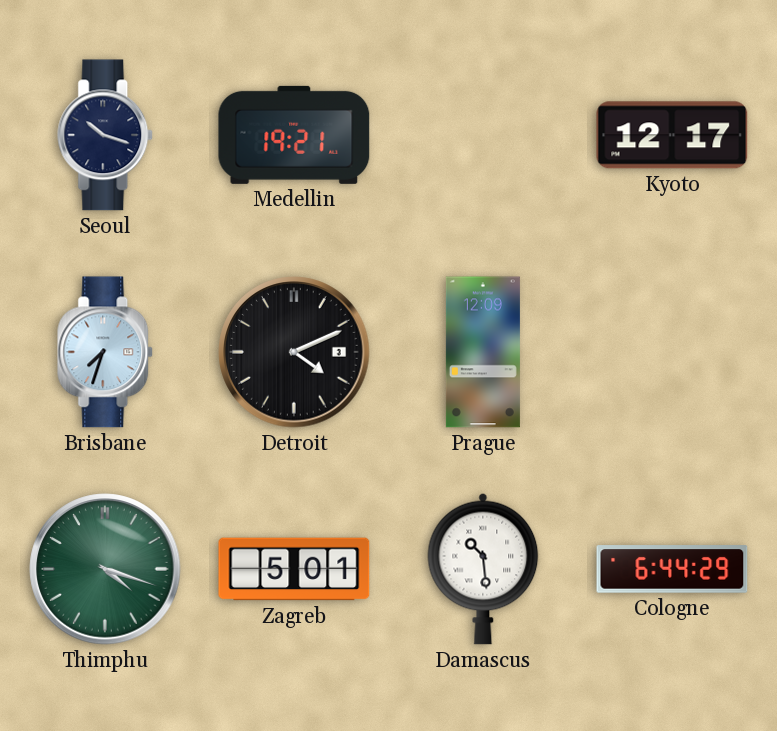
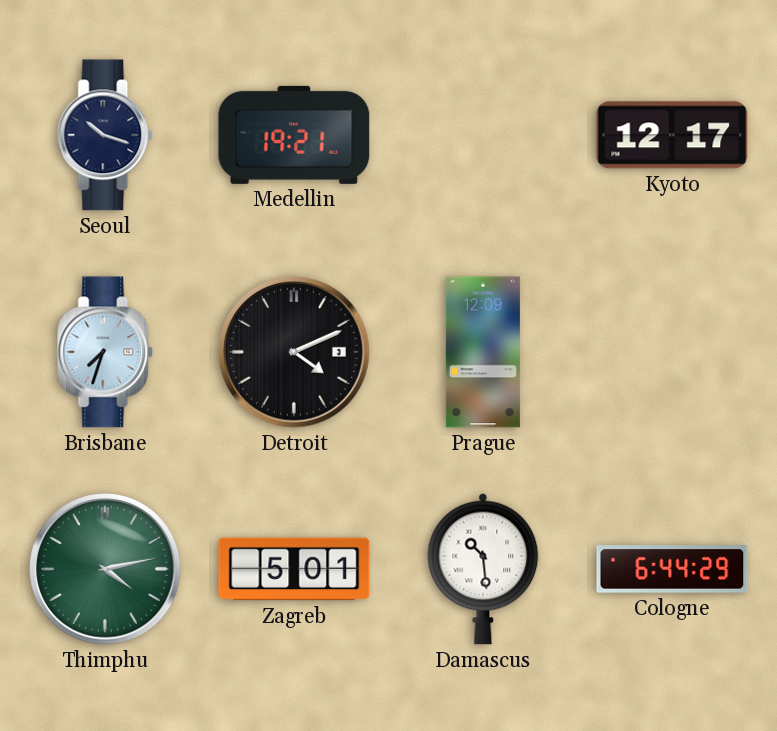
Thimphu: 4:18 -> 4:13
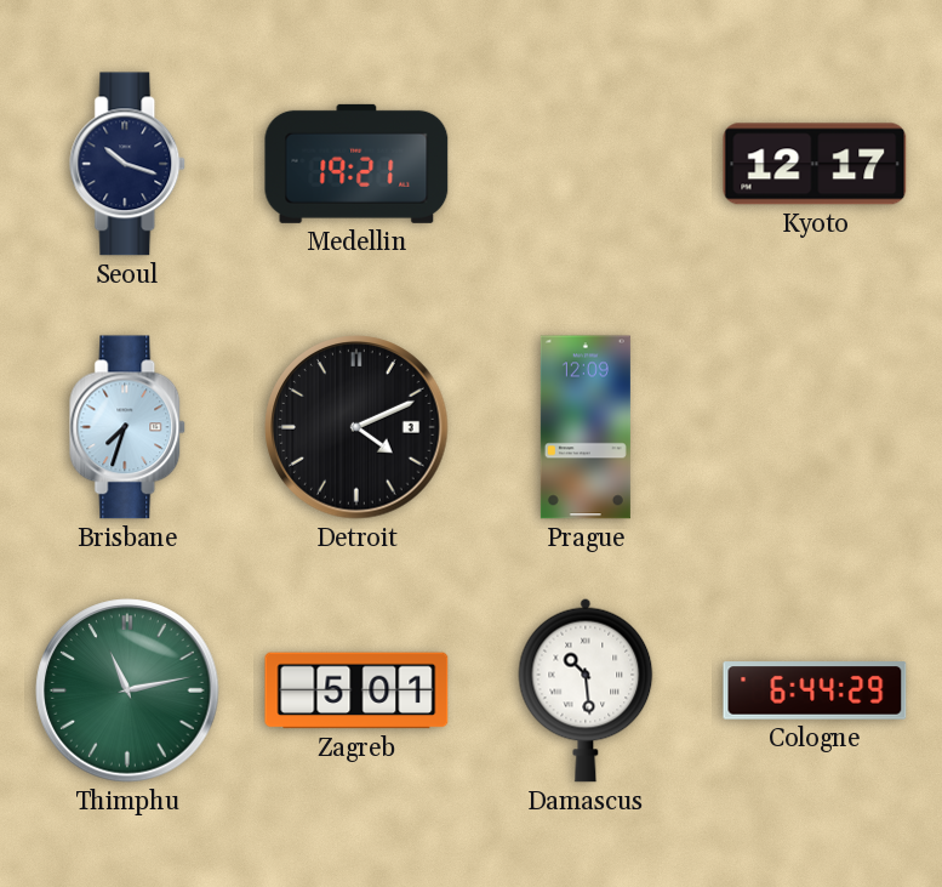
Thimphu: 4:13 -> 11:13
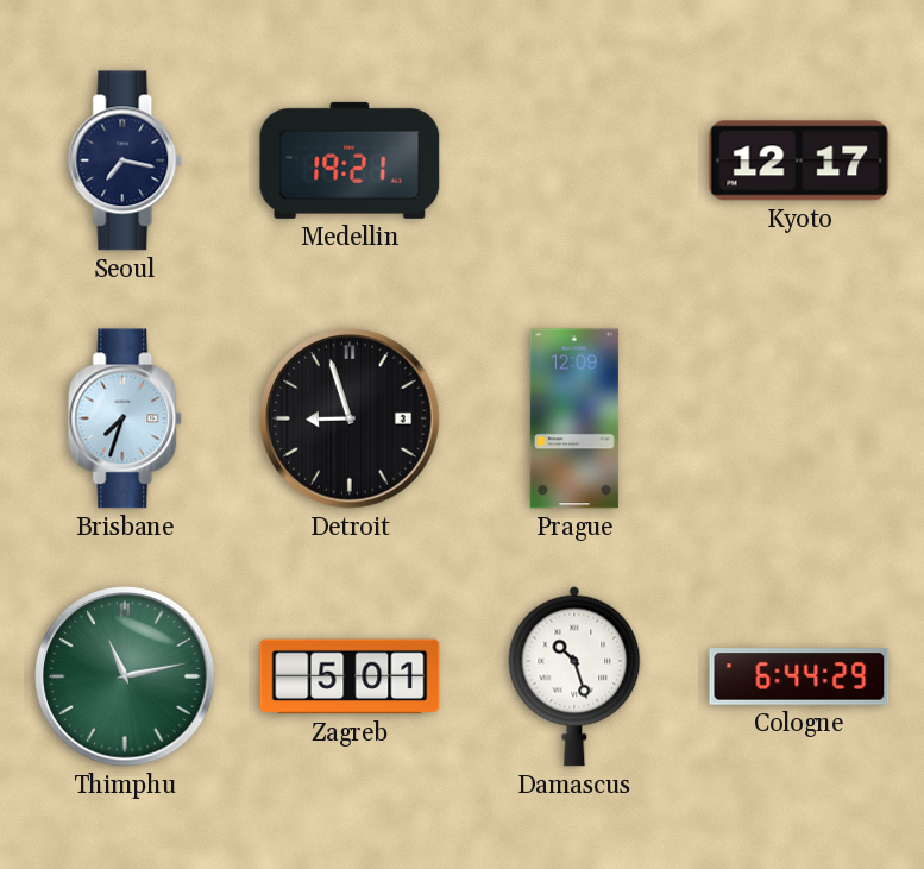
Seoul: 10:18 -> 7:17
Detroit: 4:11 -> 8:57
Damascus: 10:29 -> 10:27
